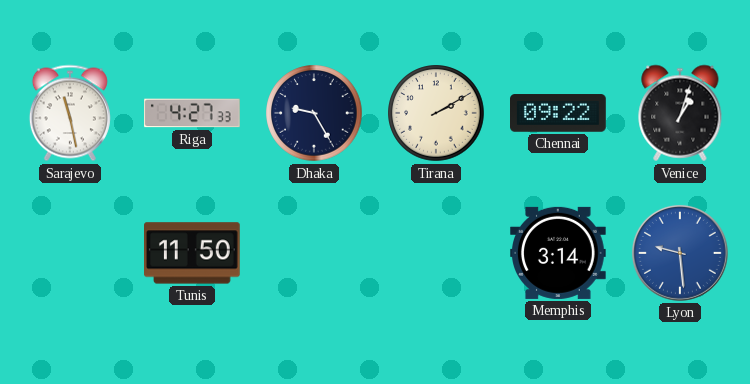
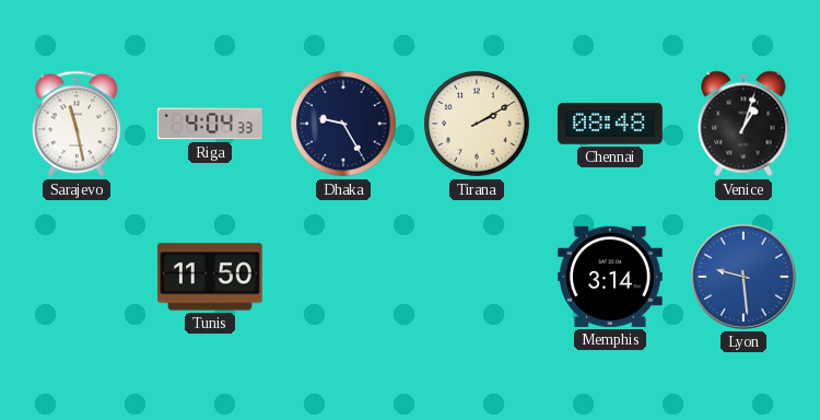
Riga: 4:27 -> 4:04
Chennai: 09:22 -> 08:48
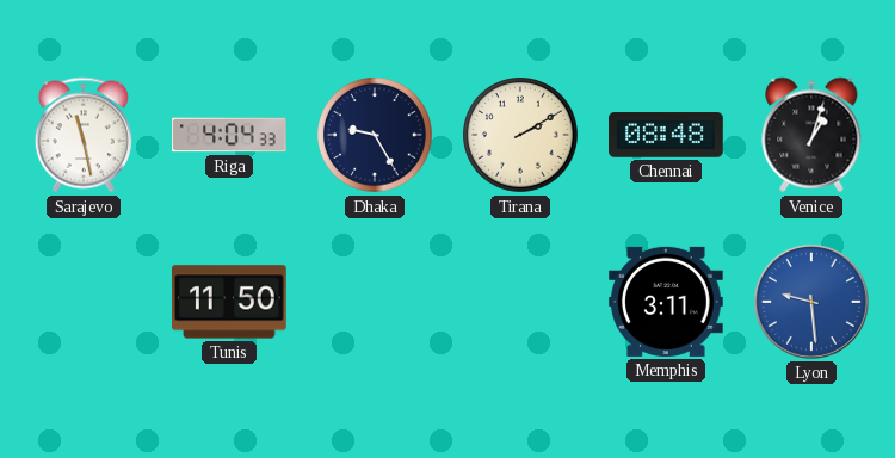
Memphis: 3:14 -> 3:11
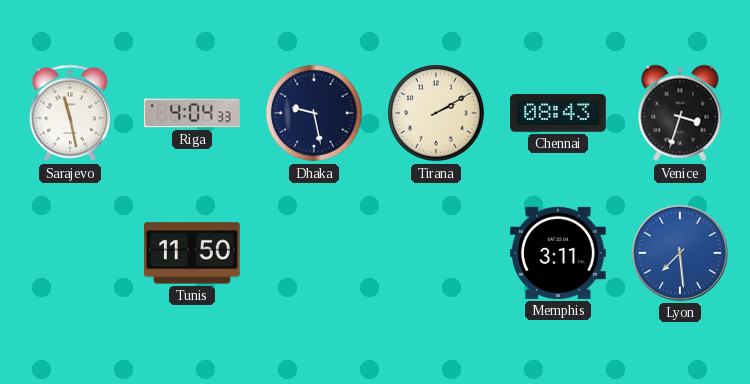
Dhaka: 9:25 -> 9:28
Chennai: 08:48 -> 08:43
Venice: 1:03 -> 3:33
Lyon: 9:29 -> 7:29
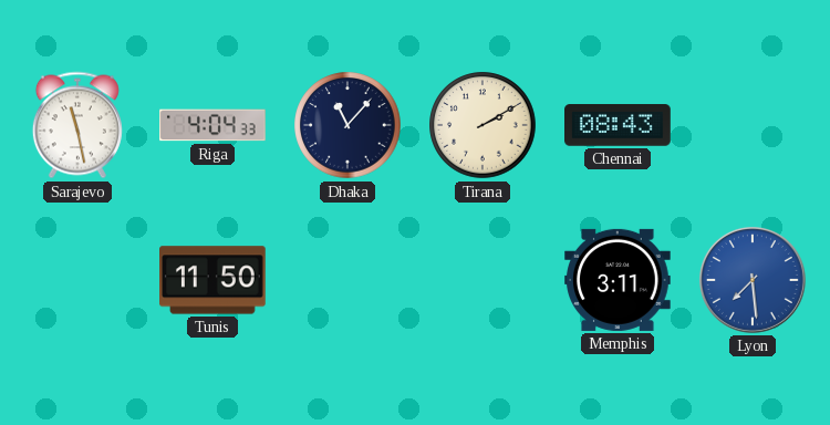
Dhaka: 9:28 -> 11:07
Venice: 3:33 -> none
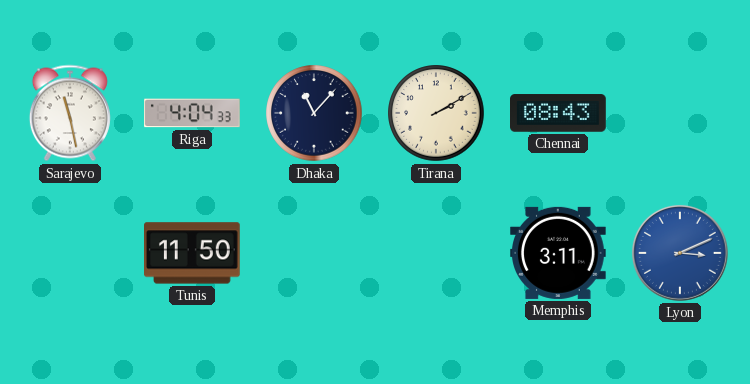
Lyon: 7:29 -> 3:11
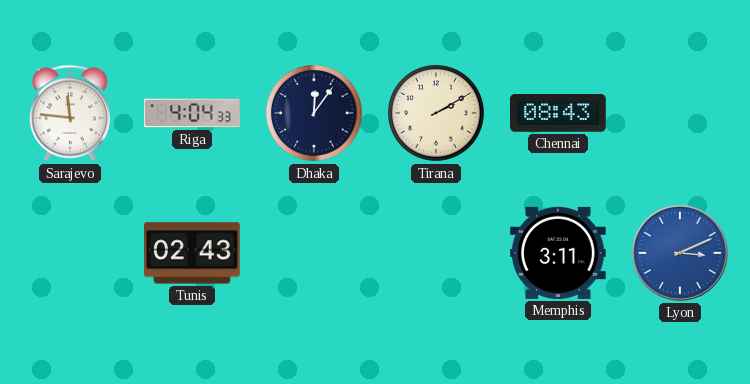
Sarajevo: 11:28 -> 11:46
Dhaka: 11:07 -> 12:06
Tunis: 11:50 -> 02:43
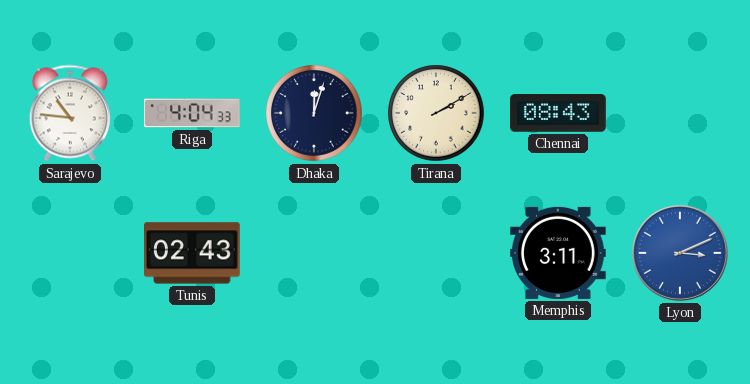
Sarajevo: 11:46 -> 10:46
Dhaka: 12:06 -> 12:03
